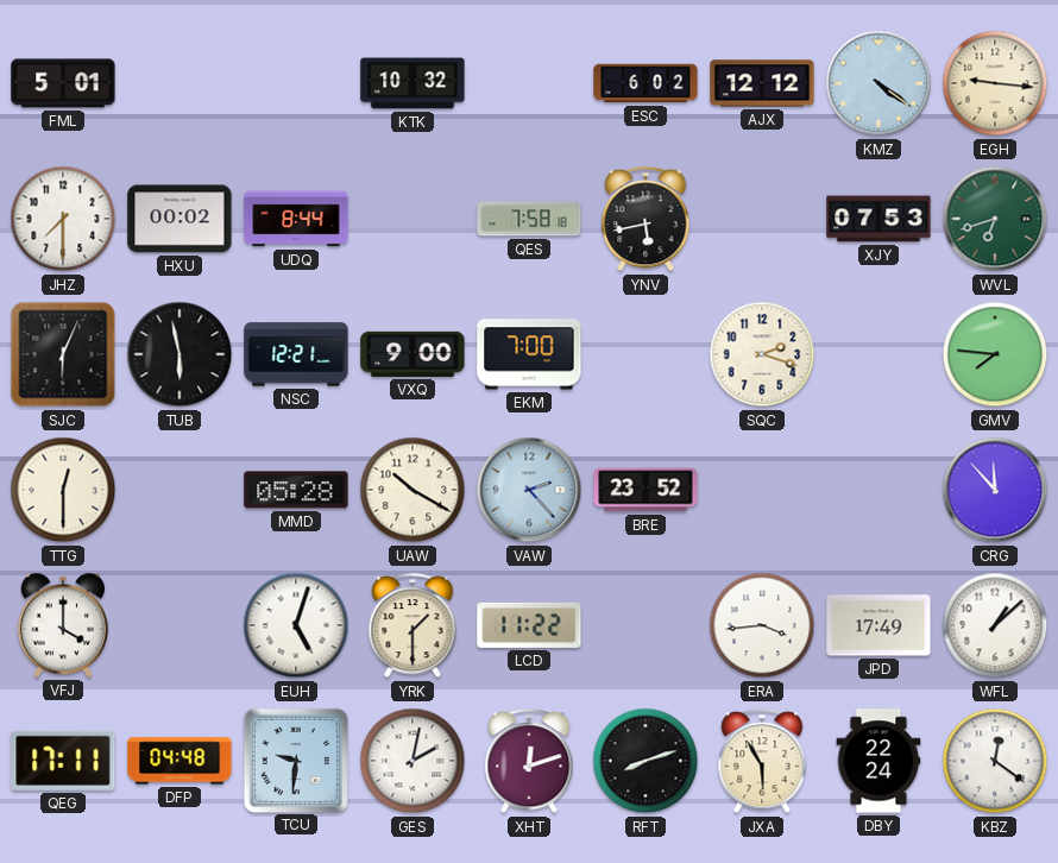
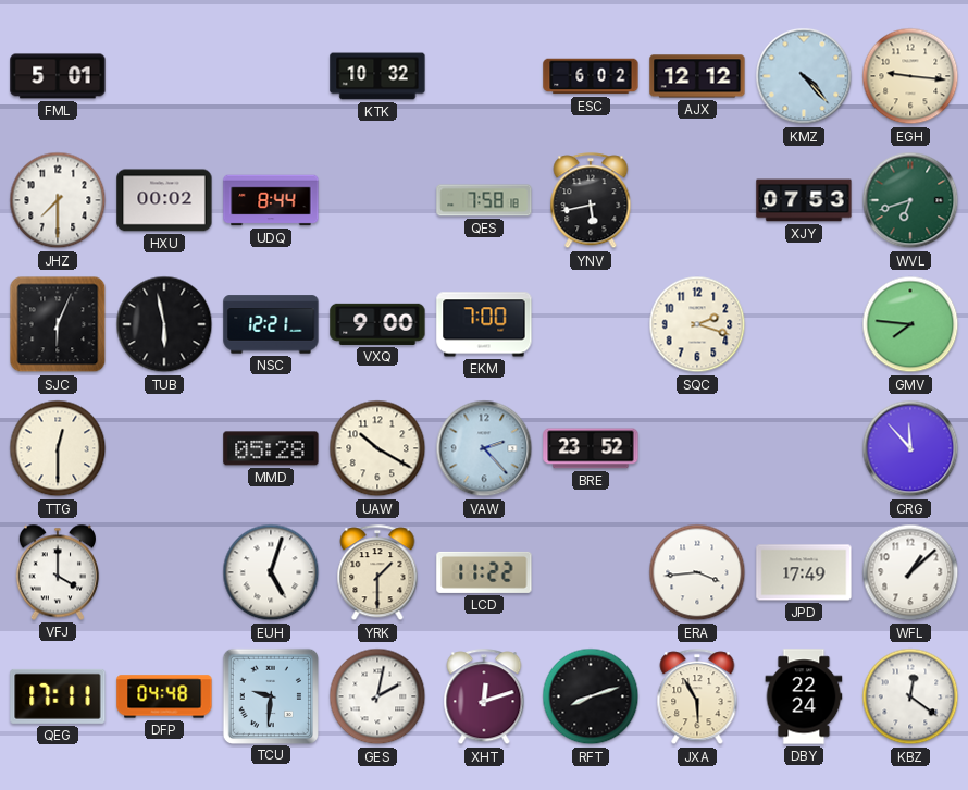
KMZ: 4:21 -> 4:23
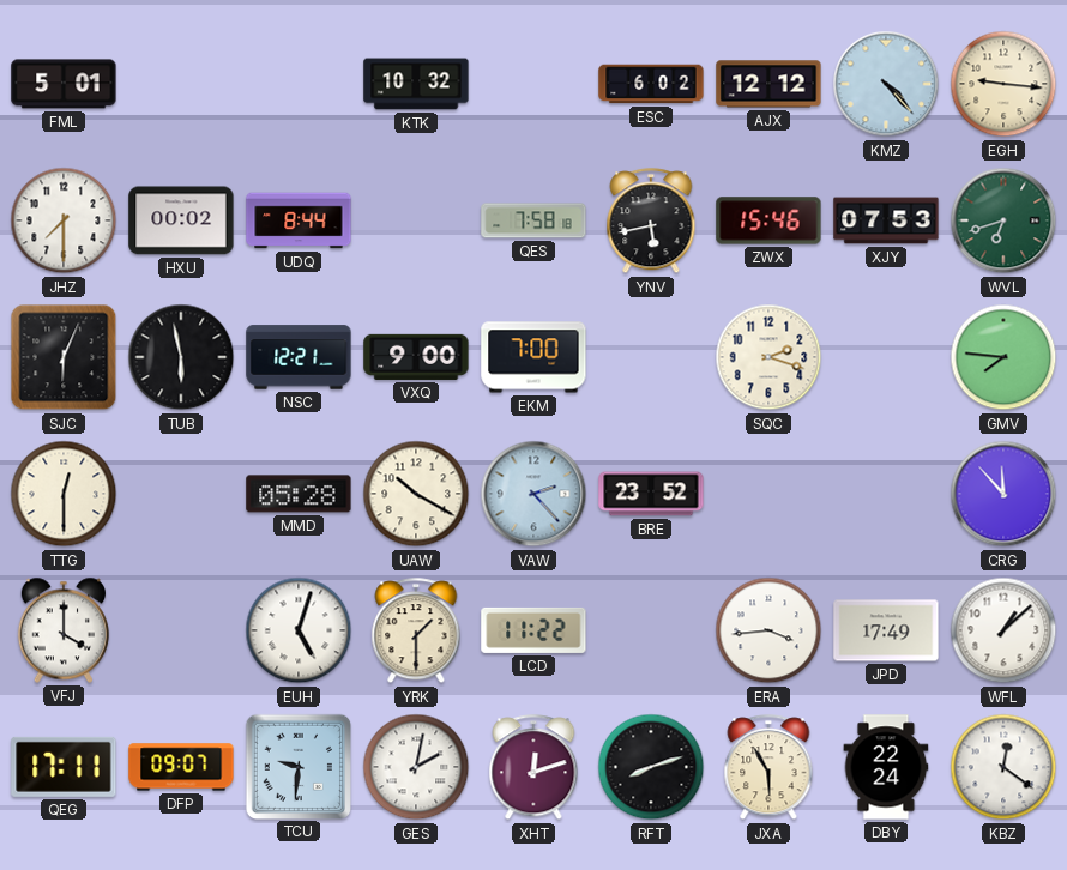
ZWX: none -> 15:46
DFP: 04:48 -> 09:07
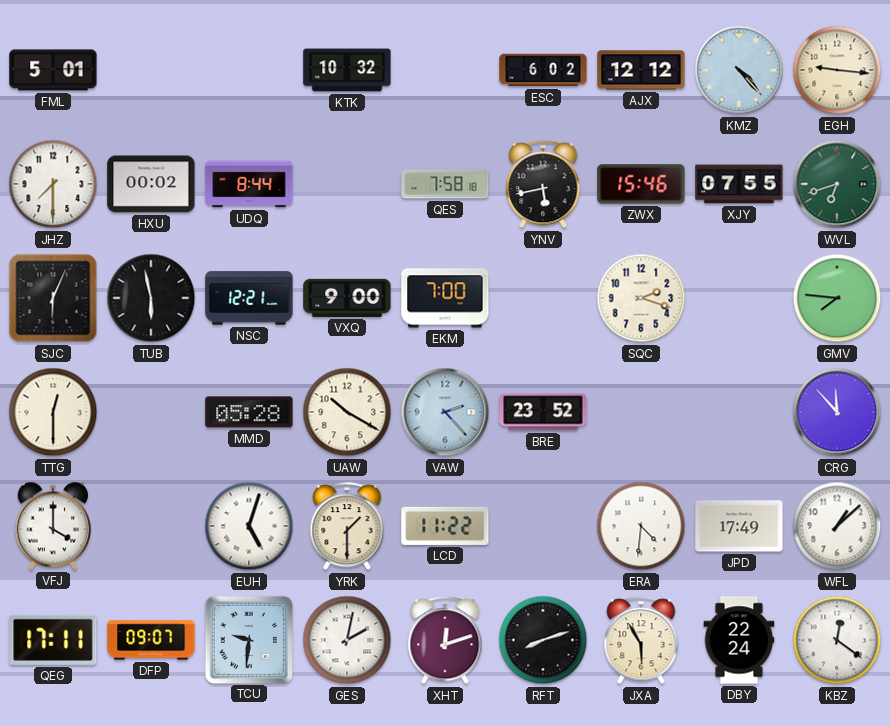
XJY: 07:53 -> 07:55
ERA: 3:44 -> 4:31
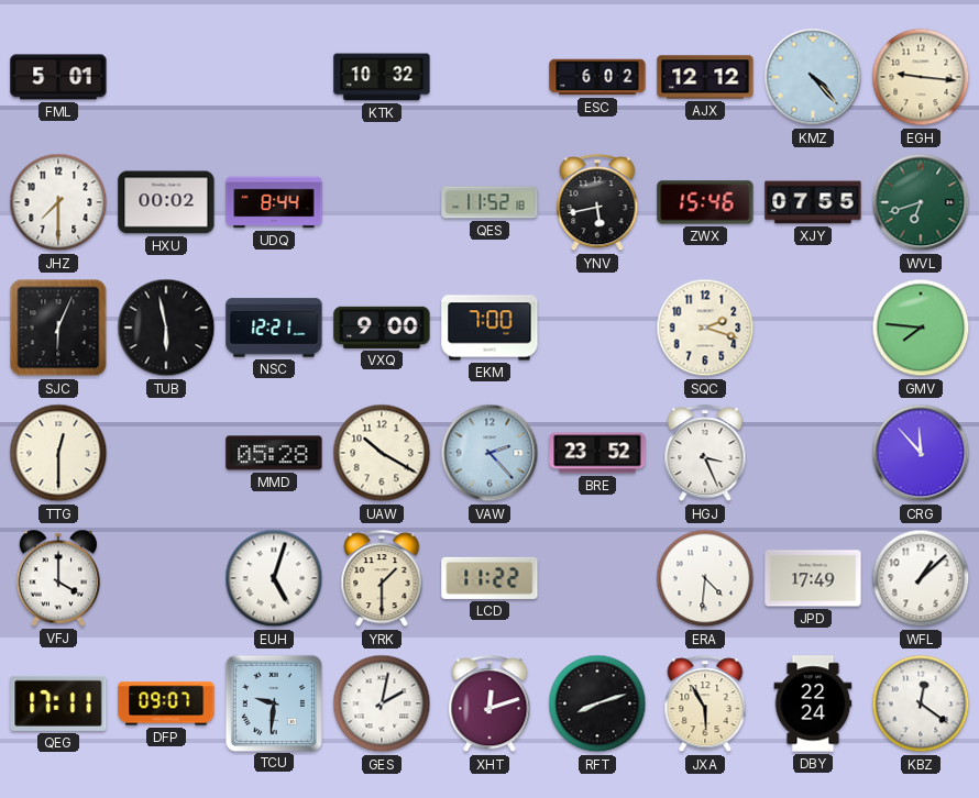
QES: 7:58 -> 11:52
HGJ: none -> 3:26
